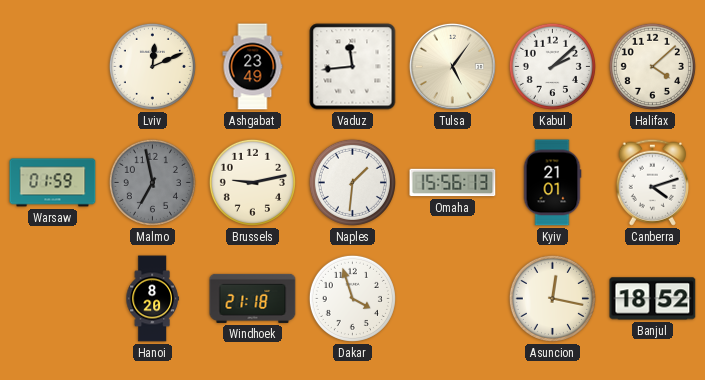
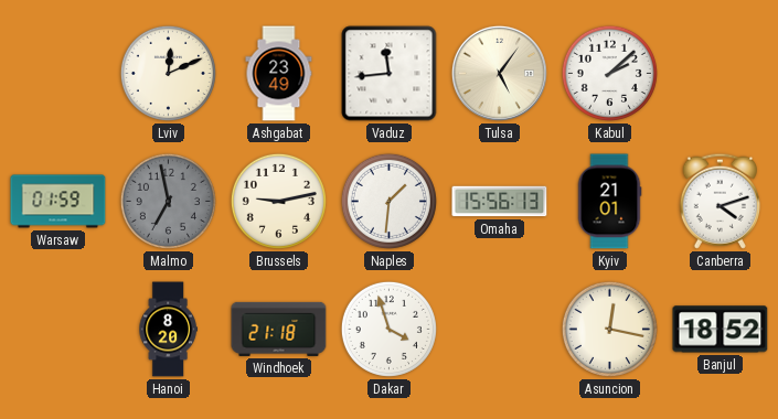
Halifax: 4:08 -> none
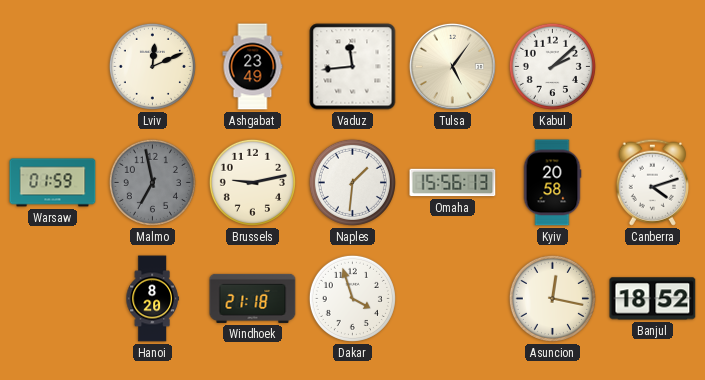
Kyiv: 21:01 -> 20:58
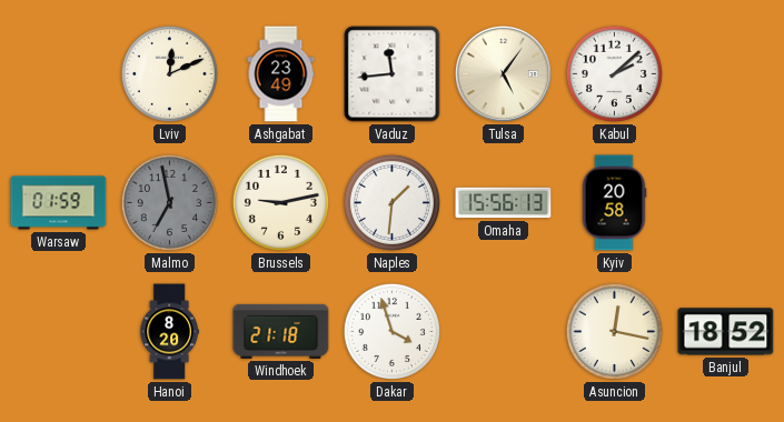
Canberra: 4:12 -> none
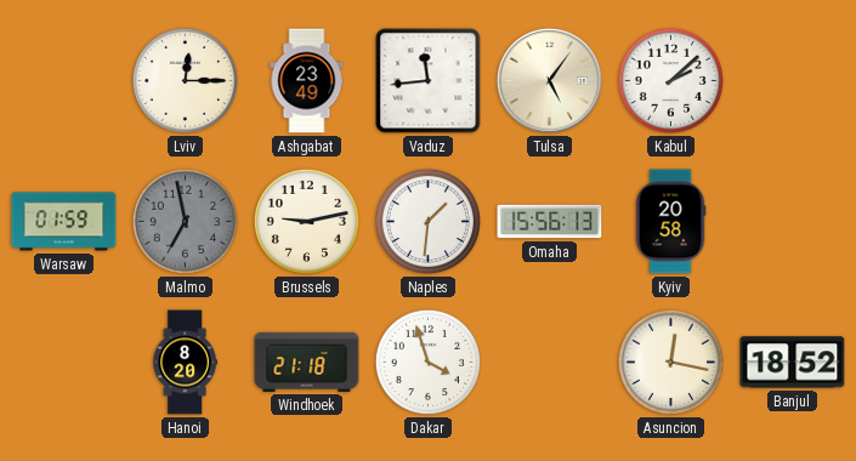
Lviv: 12:11 -> 12:15
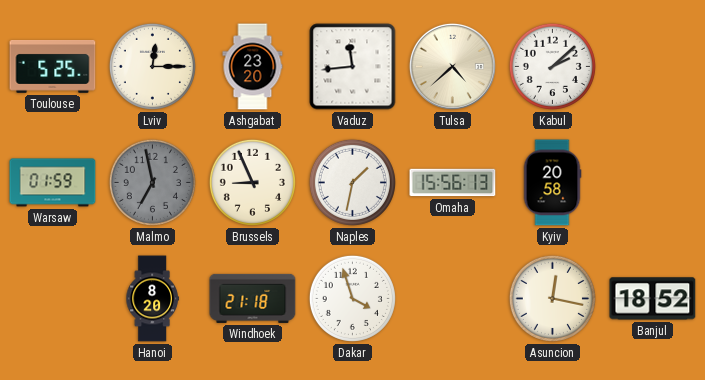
Toulouse: none -> 5:25
Ashgabat: 23:49 -> 23:20
Tulsa: 5:06 -> 4:38
Brussels: 9:13 -> 8:56
Naples: 1:31 -> 1:32
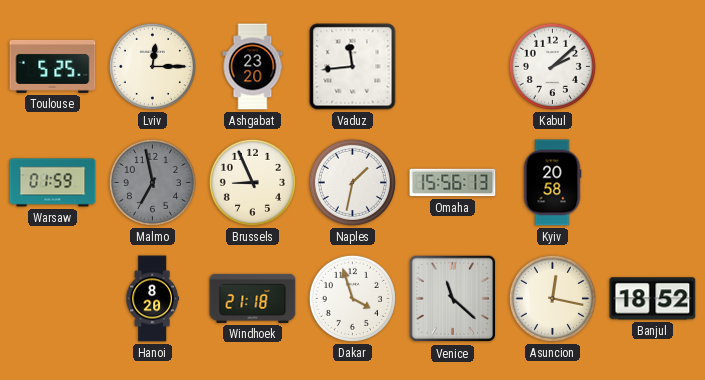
Tulsa: 4:38 -> none
Venice: none -> 11:22
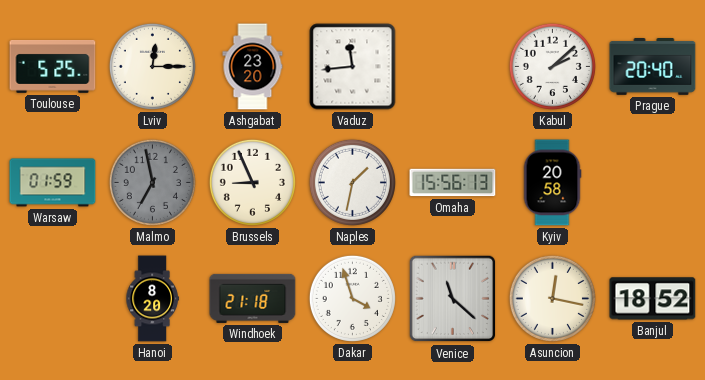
Prague: none -> 20:40
